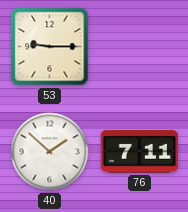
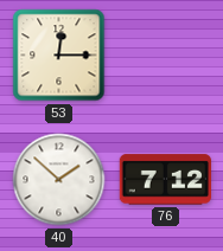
53: 9:15 -> 12:15
76: 7:11 -> 7:12
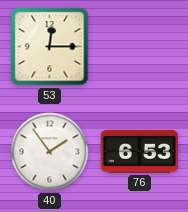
40: 1:52 -> 1:54
76: 7:12 -> 6:53
